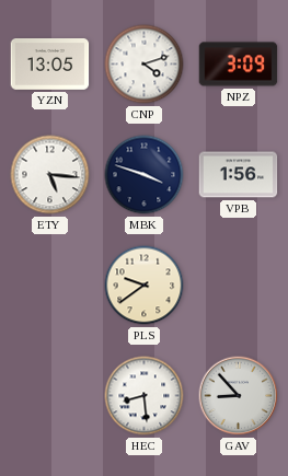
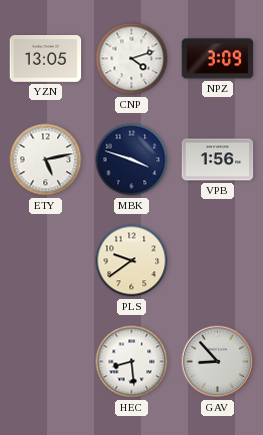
ETY: 5:16 -> 5:13
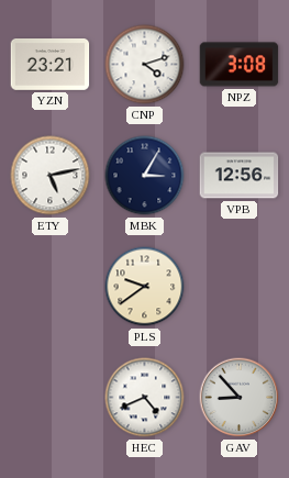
YZN: 13:05 -> 23:21
NPZ: 3:09 -> 3:08
MBK: 3:48 -> 3:05
VPB: 1:56 -> 12:56
HEC: 8:29 -> 4:41
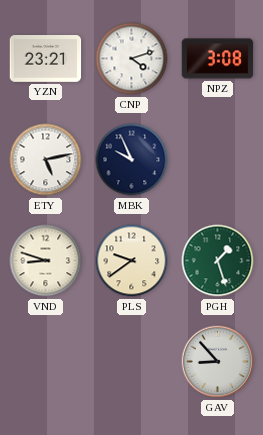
MBK: 3:05 -> 9:56
VPB: 12:56 -> none
VND: none -> 8:48
PGH: none -> 1:27
HEC: 4:41 -> none
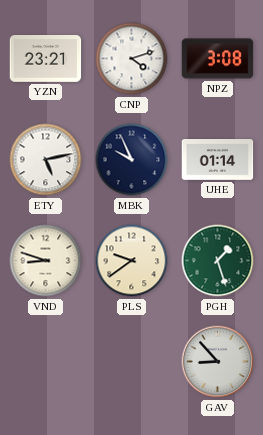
UHE: none -> 01:14
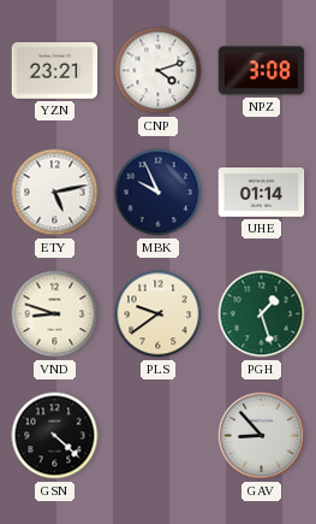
GSN: none -> 4:22
